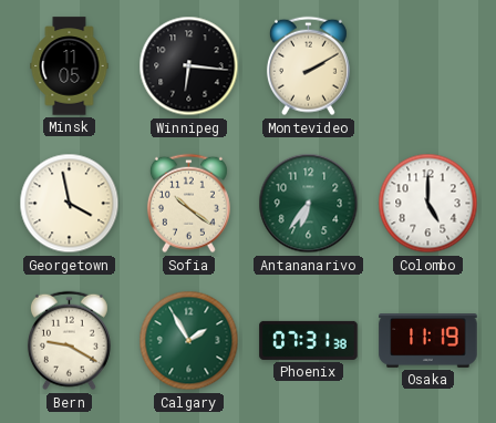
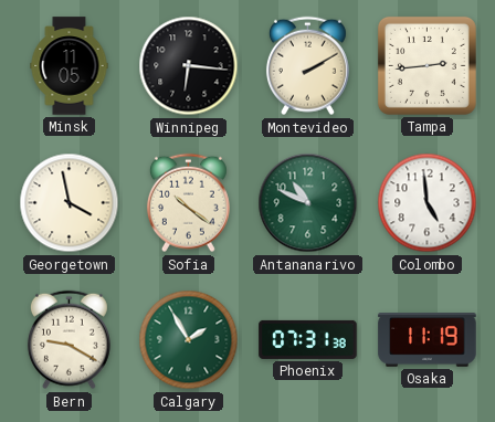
Tampa: none -> 2:44
Antananarivo: 6:36 -> 10:49
Colombo: 5:00 -> 4:59
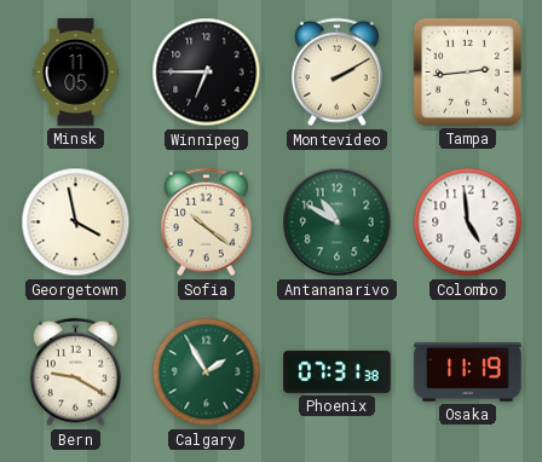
Winnipeg: 6:16 -> 6:45
Antananarivo: 10:49 -> 10:50
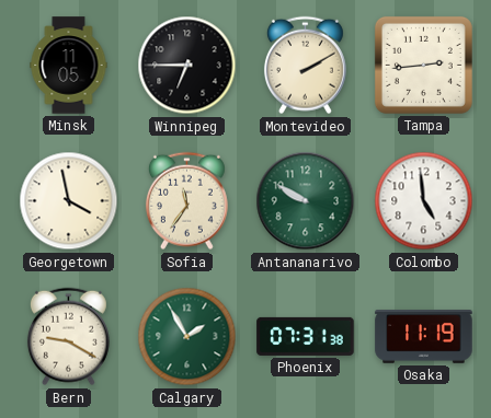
Sofia: 10:21 -> 11:36
Antananarivo: 10:50 -> 9:50
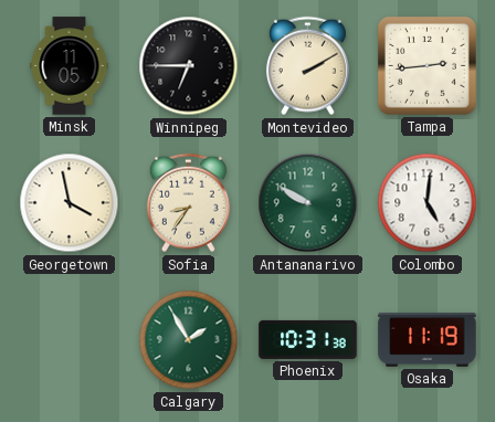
Sofia: 11:36 -> 8:36
Colombo: 4:59 -> 5:01
Bern: 9:20 -> none
Phoenix: 07:31 -> 10:31
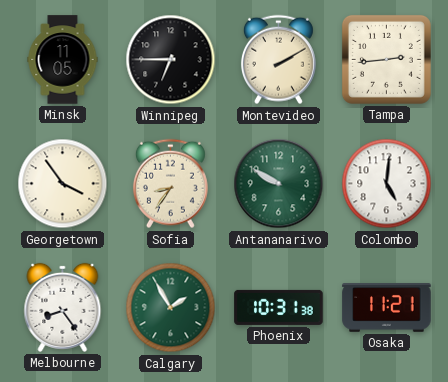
Georgetown: 3:58 -> 3:54
Melbourne: none -> 8:24
Osaka: 11:19 -> 11:21
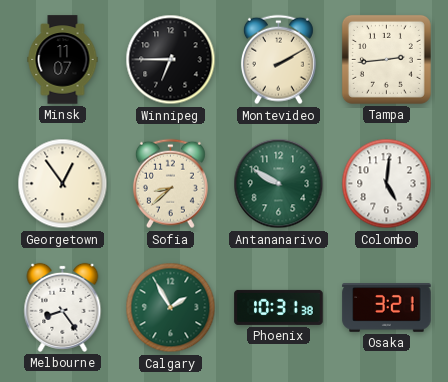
Minsk: 11:05 -> 11:07
Georgetown: 3:54 -> 12:54
Sofia: 8:36 -> 8:38
Osaka: 11:21 -> 3:21
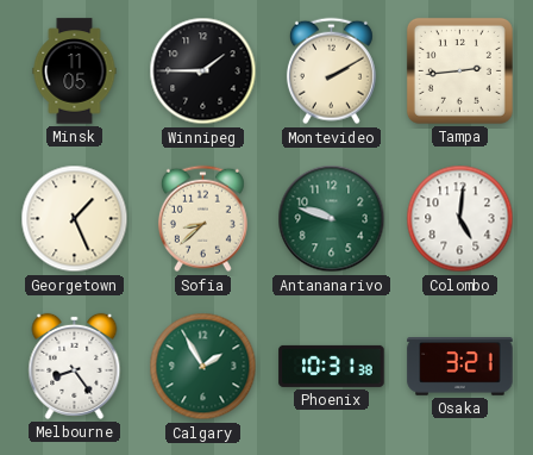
Minsk: 11:07 -> 11:05
Winnipeg: 6:45 -> 1:45
Georgetown: 12:54 -> 1:26
Antananarivo: 9:50 -> 9:48
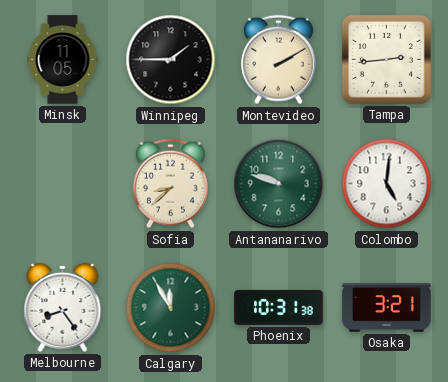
Georgetown: 1:26 -> none
Calgary: 1:55 -> 11:55
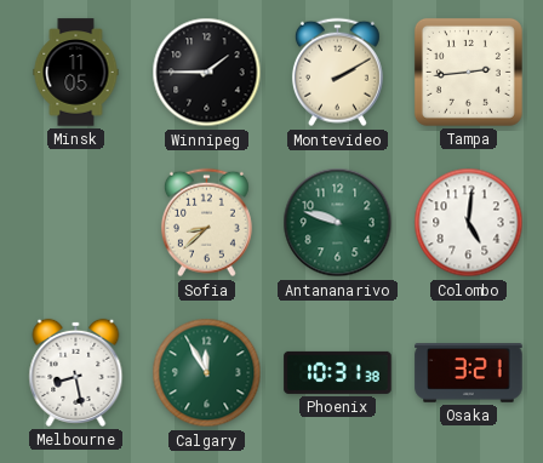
Melbourne: 8:24 -> 8:28
